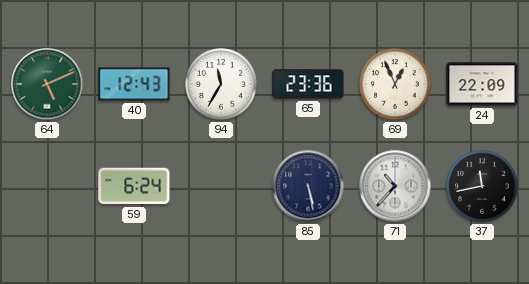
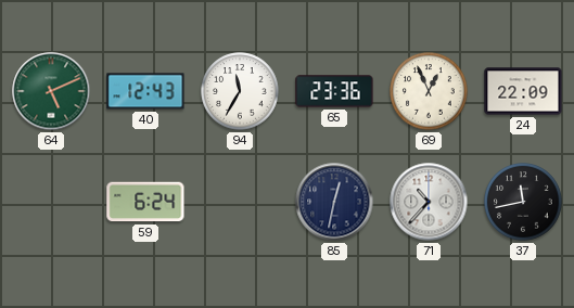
85: 5:28 -> 12:32
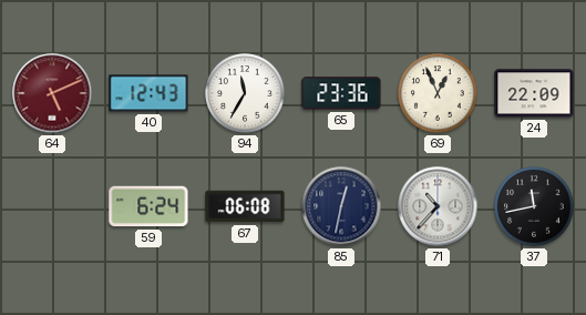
64 dial: green -> burgundy
67: none -> 06:08
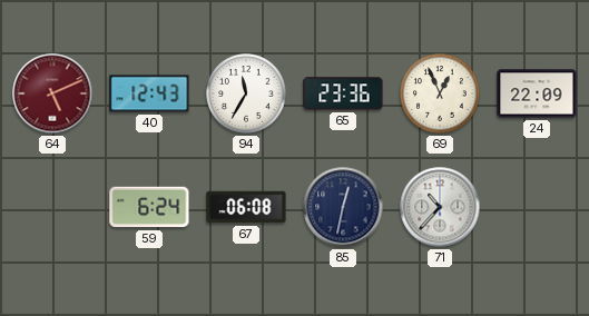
37: 11:43 -> none
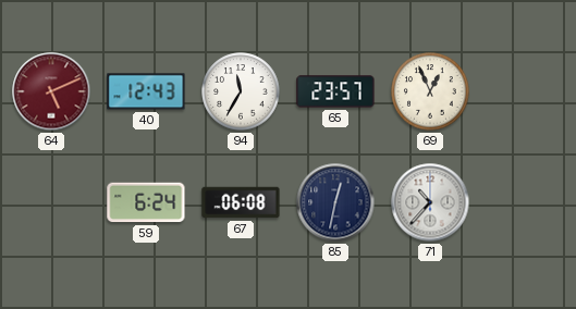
65: 23:36 -> 23:57
24: 22:09 -> none
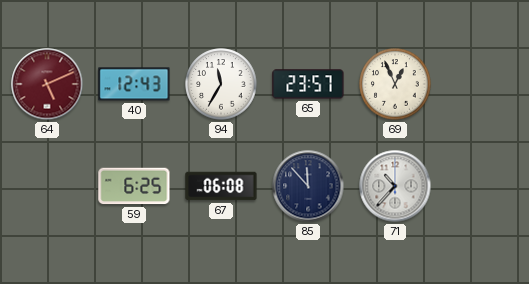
59: 6:24 -> 6:25
85: 12:32 -> 11:53
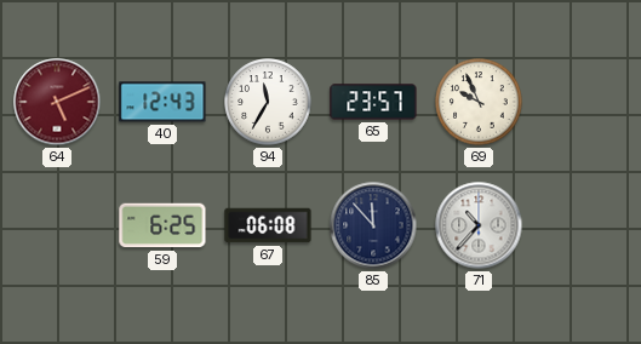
69: 12:56 -> 9:56
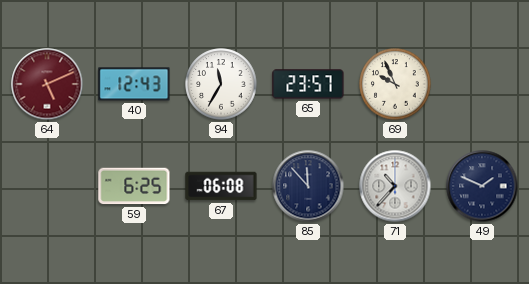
49: none -> 1:49
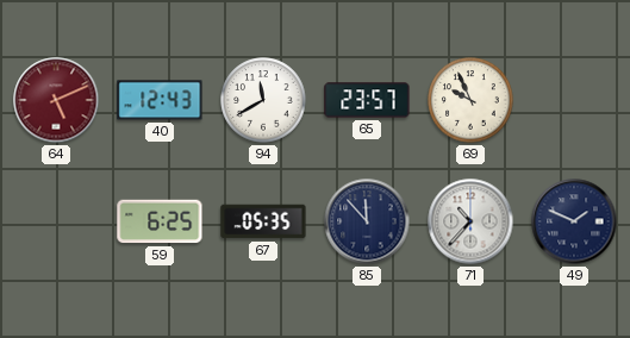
94: 11:35 -> 11:40
67: 06:08 -> 05:35
